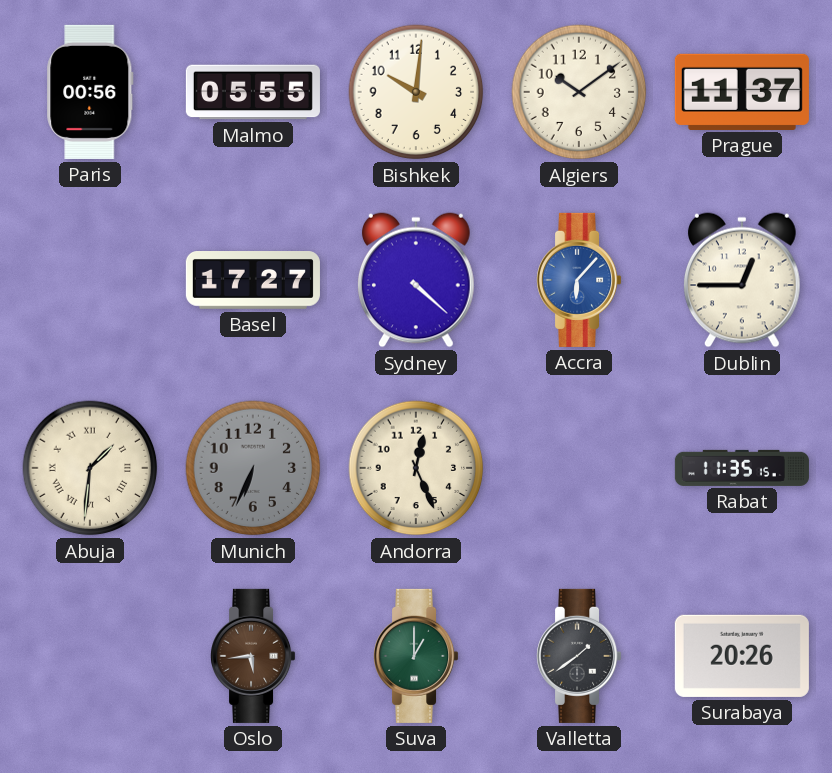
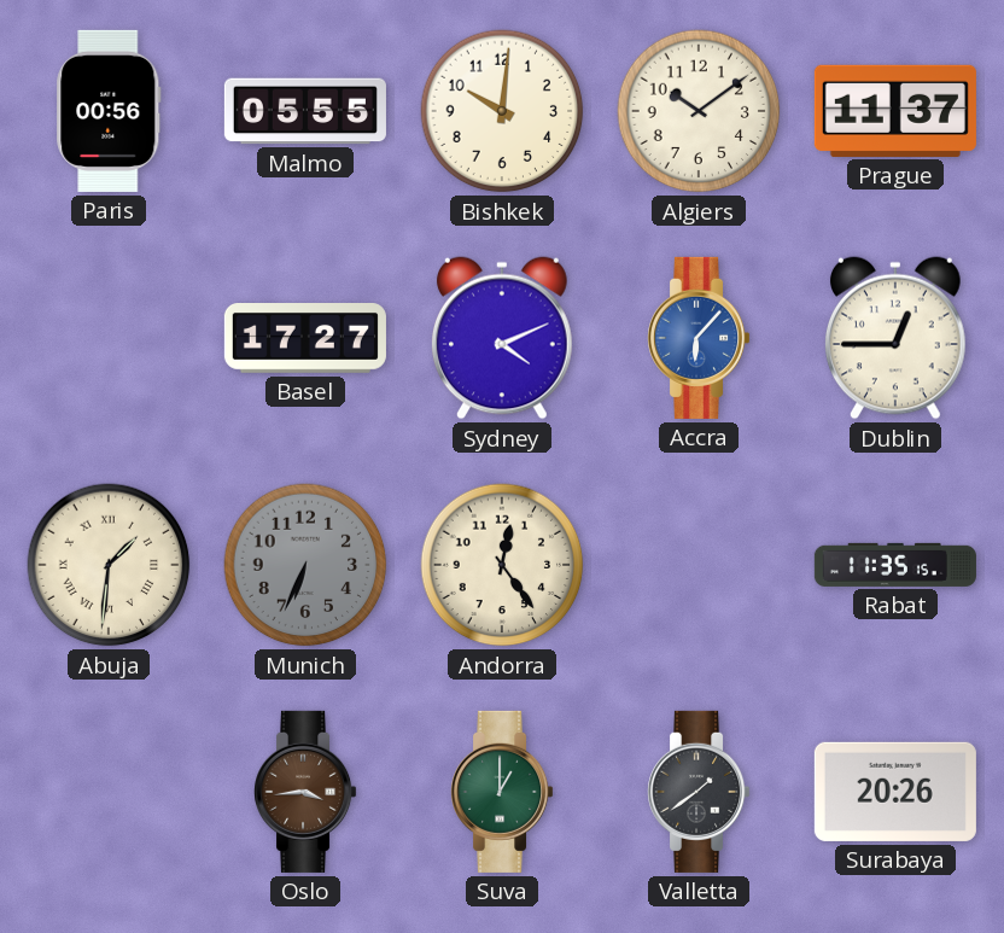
Sydney: 4:22 -> 4:11
Andorra: 12:26 -> 12:24
Oslo: 5:44 -> 3:44
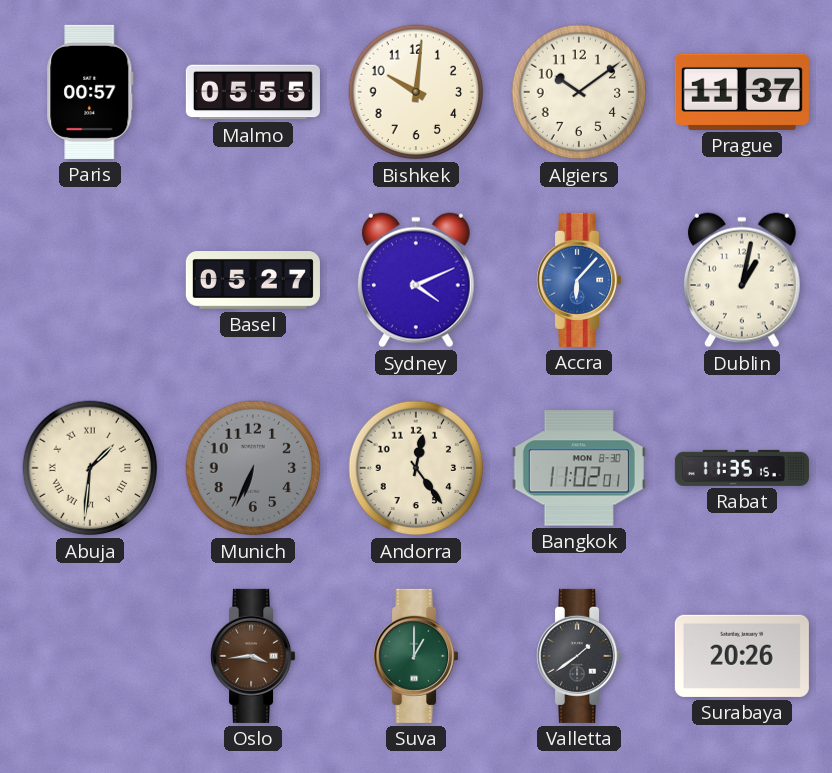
Paris: 00:56 -> 00:57
Basel: 17:27 -> 05:27
Dublin: 12:45 -> 1:02
Bangkok: none -> 11:02
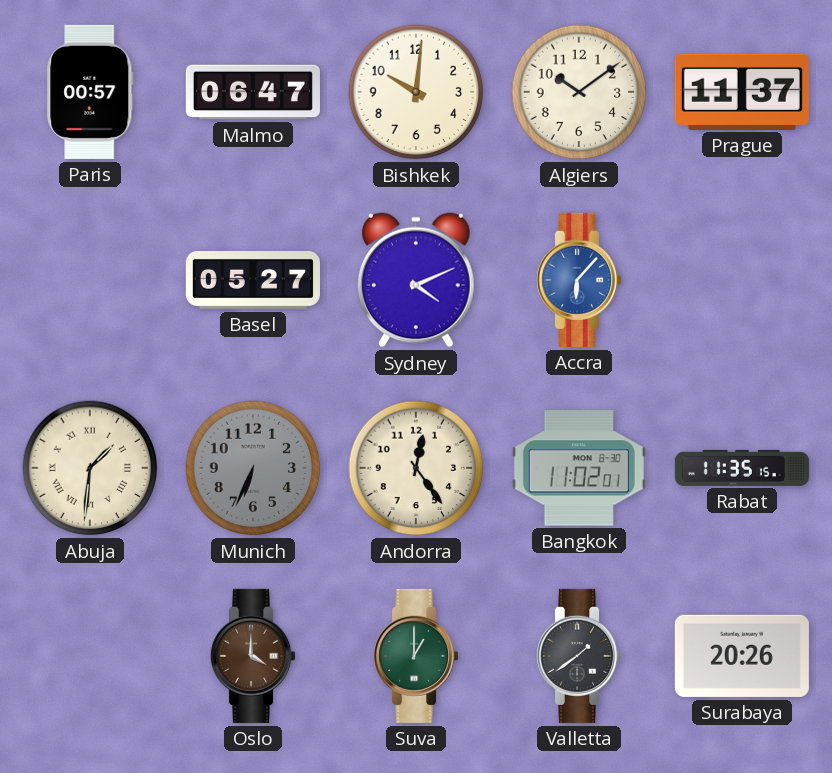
Malmo: 05:55 -> 06:47
Dublin: 1:02 -> none
Oslo: 3:44 -> 4:00
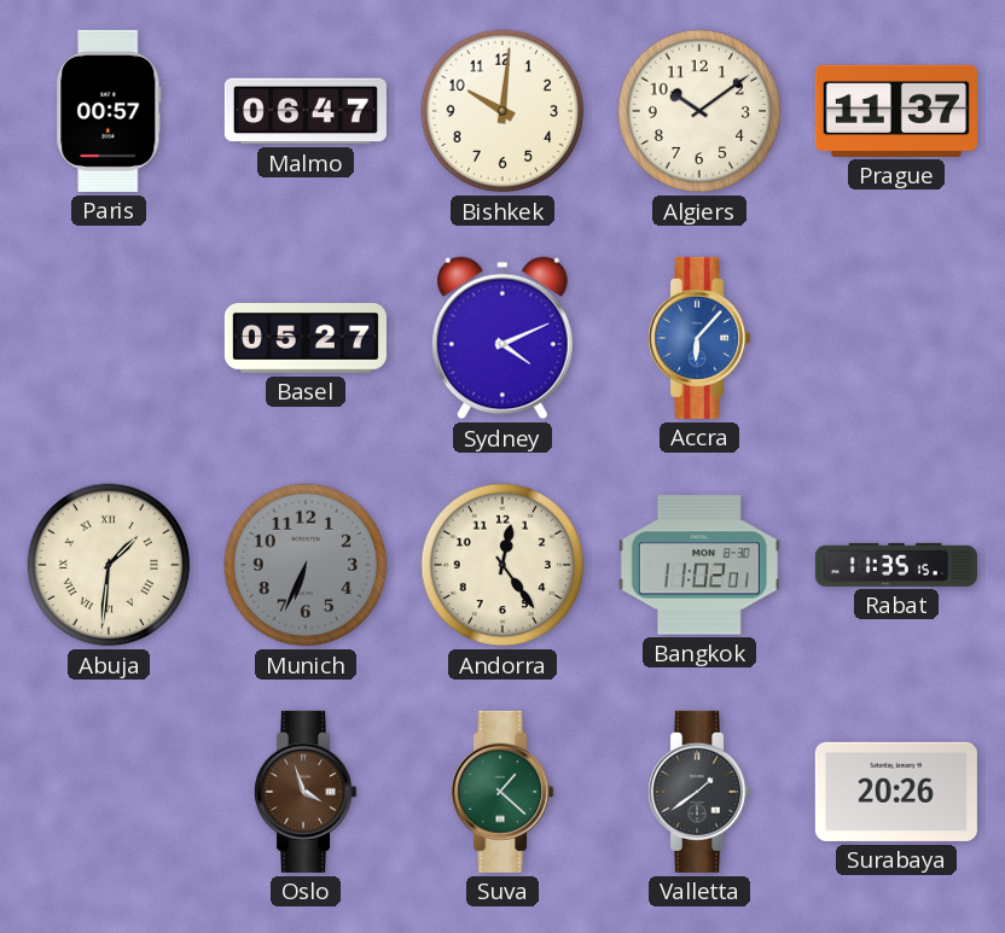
Oslo: 4:00 -> 3:57
Suva: 1:00 -> 1:22
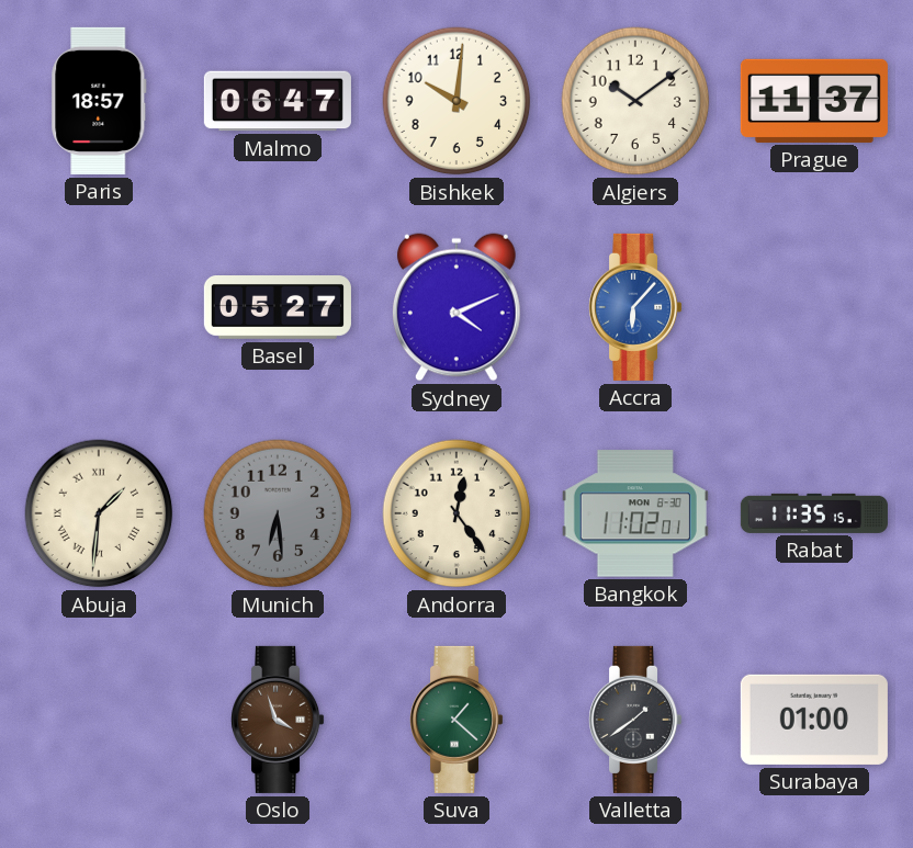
Paris: 00:57 -> 18:57
Munich: 6:34 -> 6:29
Surabaya: 20:26 -> 01:00
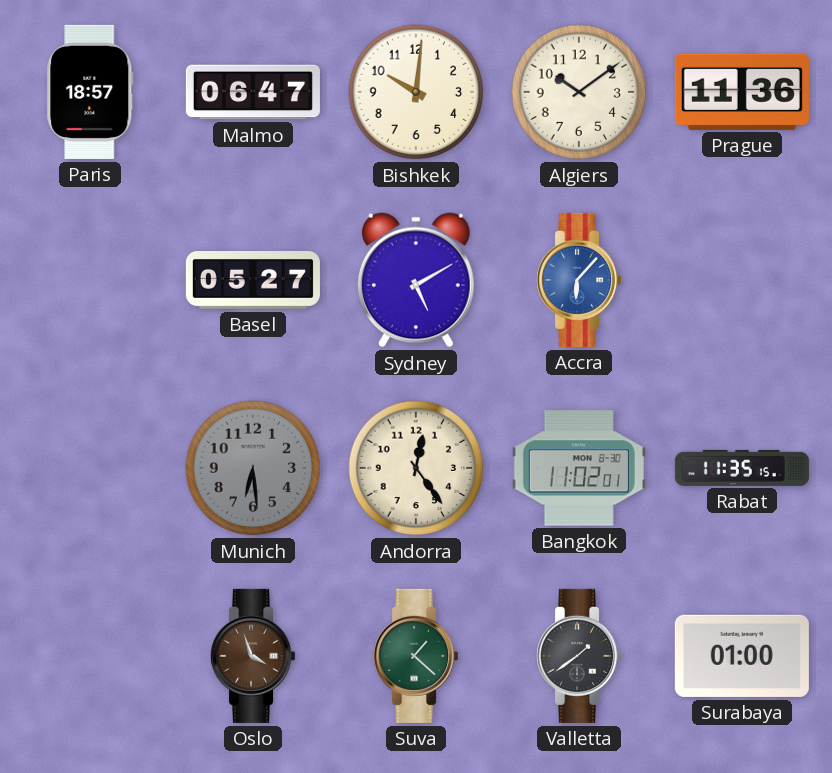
Prague: 11:37 -> 11:36
Sydney: 4:11 -> 5:10
Abuja: 1:31 -> none
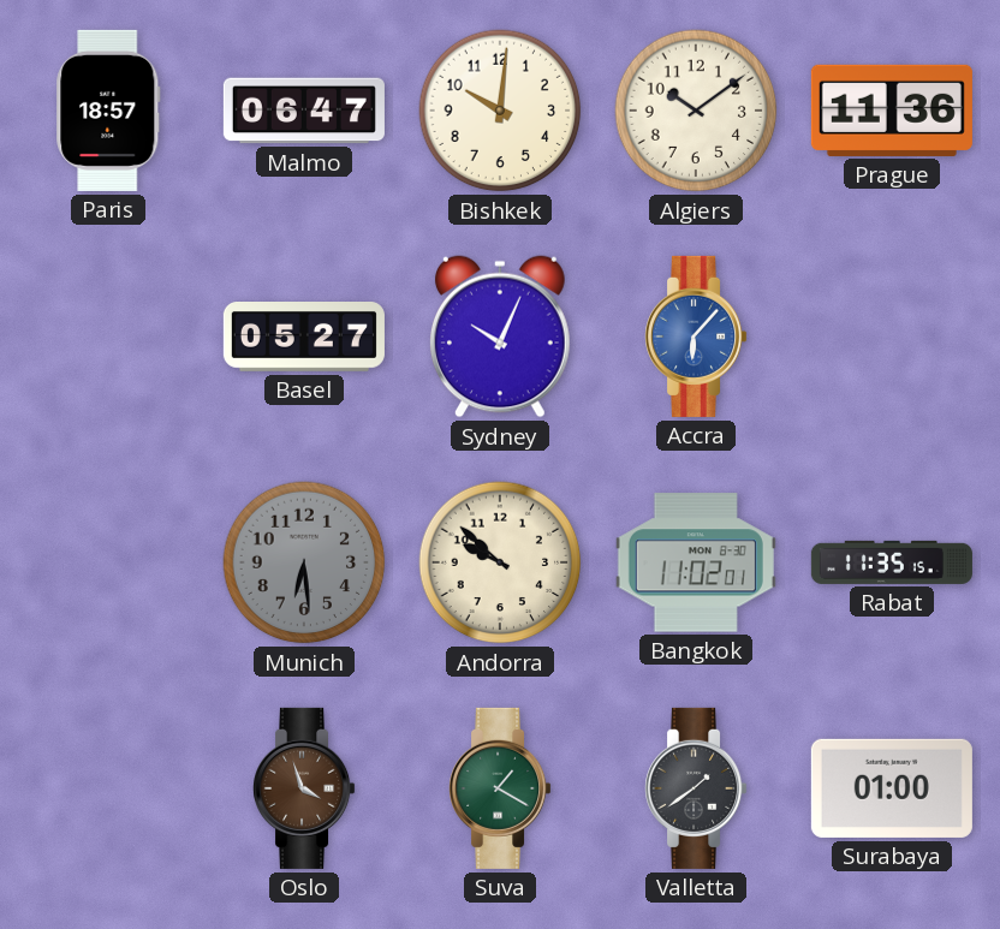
Sydney: 5:10 -> 10:04
Andorra: 12:24 -> 9:52
Suva: 1:22 -> 1:20
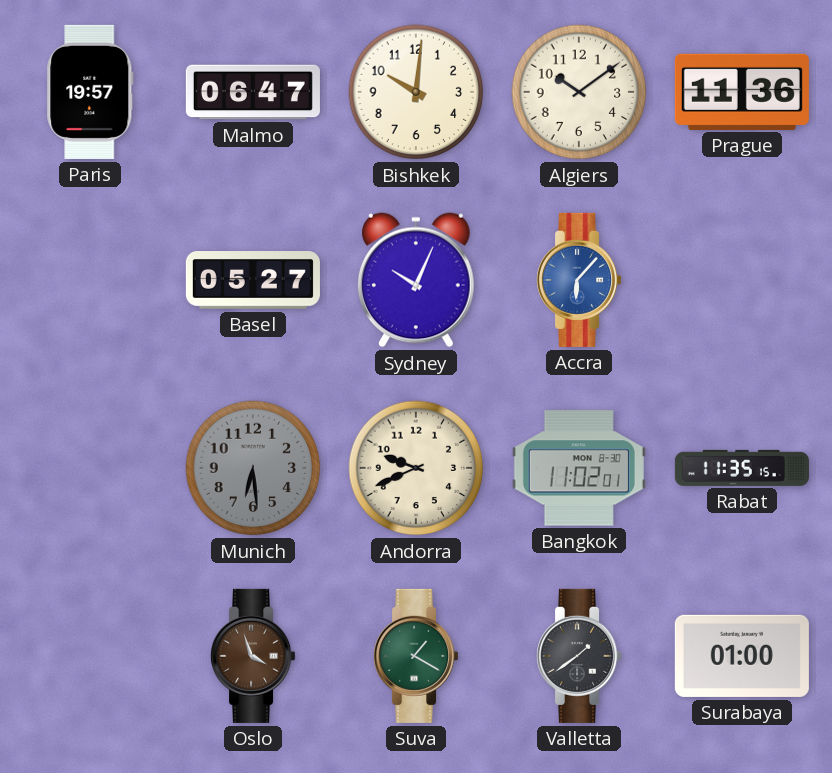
Paris: 18:57 -> 19:57
Andorra: 9:52 -> 9:41
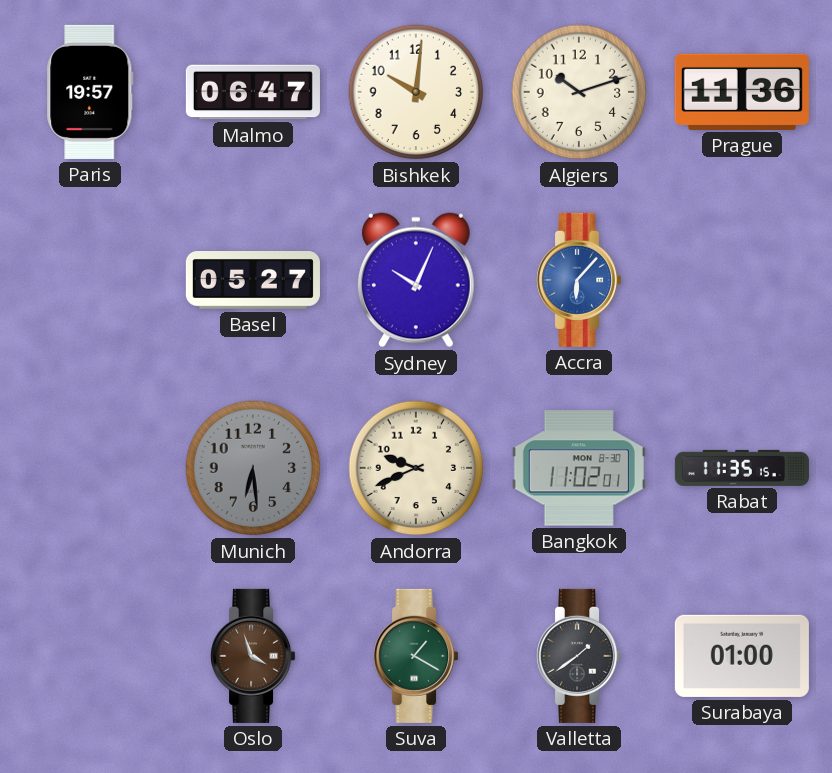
Algiers: 10:09 -> 10:12
